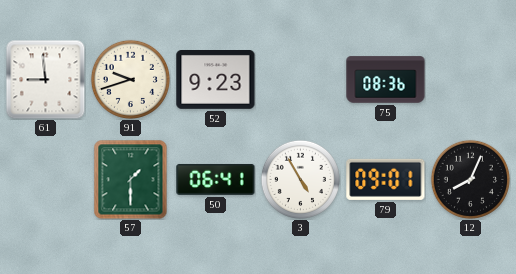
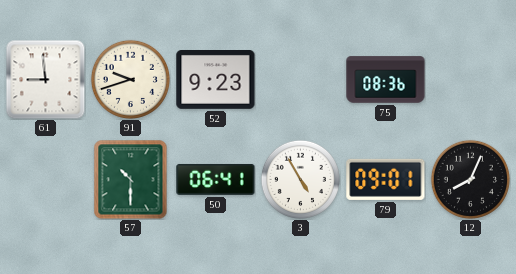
57: 1:30 -> 10:30
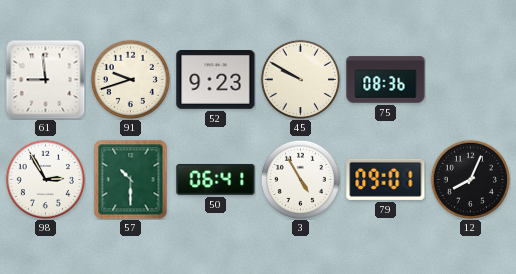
45: none -> 9:50
98: none -> 2:55
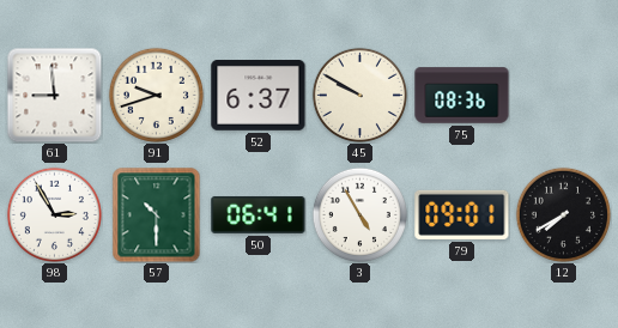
52: 9:23 -> 6:37
12: 8:04 -> 7:40
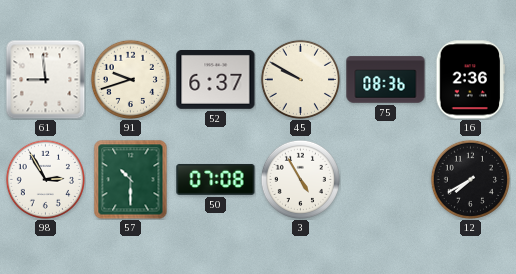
16: none -> 2:36
50: 06:41 -> 07:08
79: 09:01 -> none
